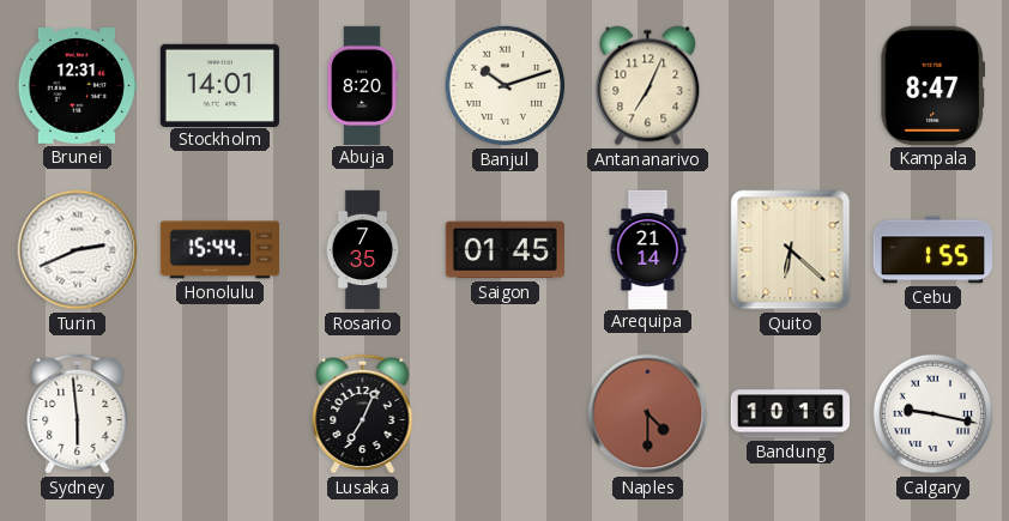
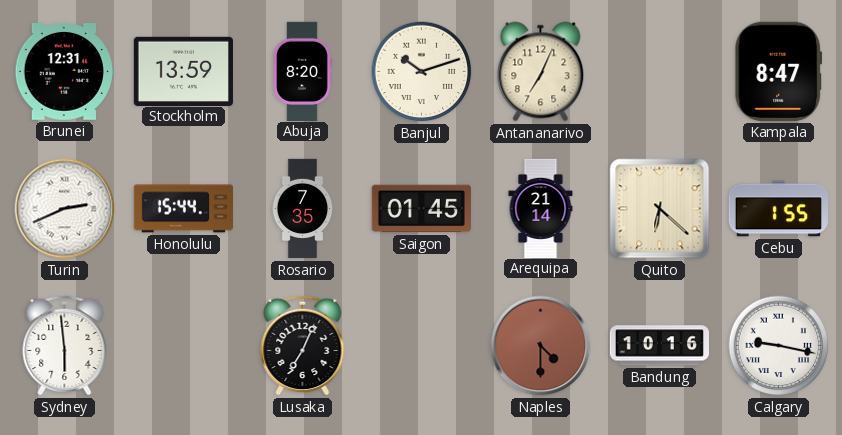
Stockholm: 14:01 -> 13:59
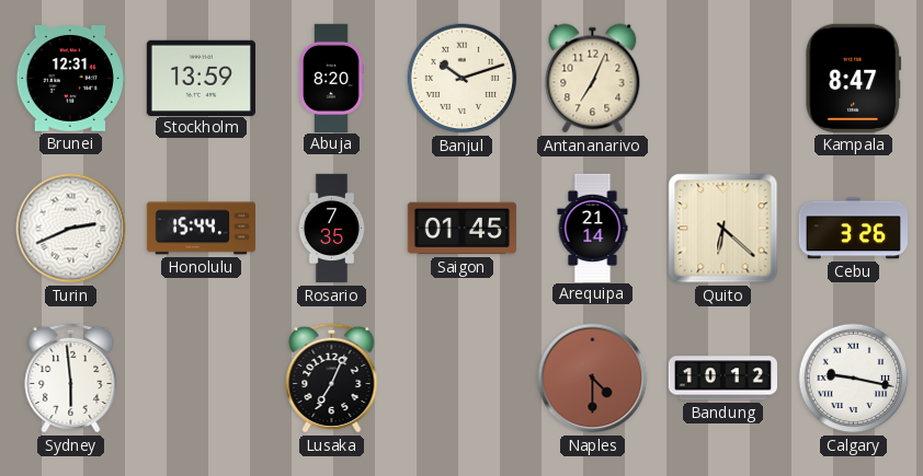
Cebu: 1:55 -> 3:26
Bandung: 10:16 -> 10:12
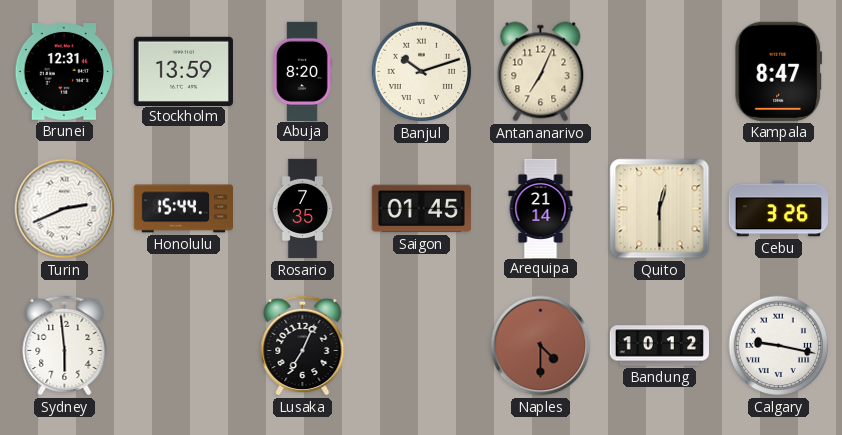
Quito: 6:22 -> 12:30
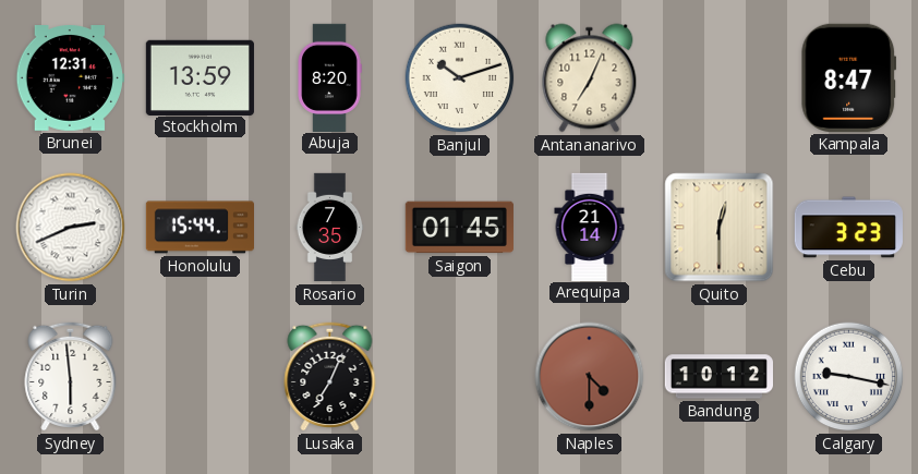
Cebu: 3:26 -> 3:23
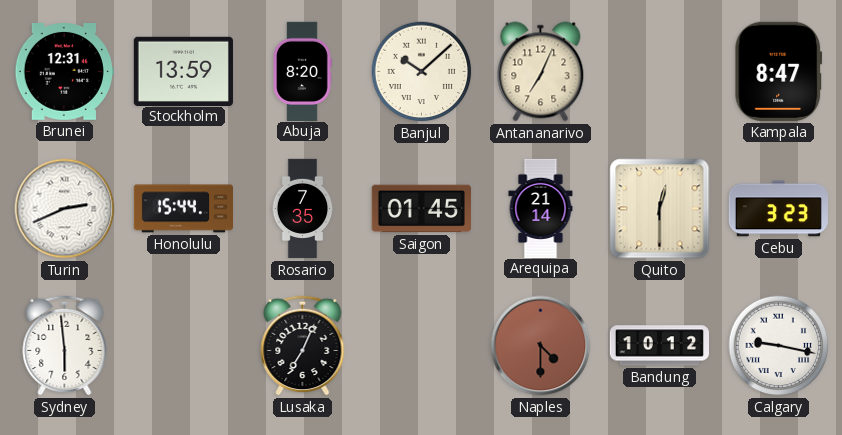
Banjul: 10:12 -> 10:08
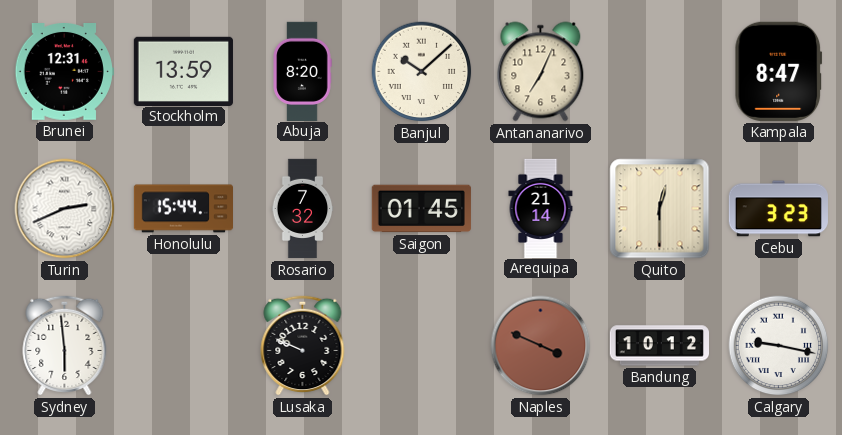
Rosario: 7:35 -> 7:32
Lusaka: 7:04 -> 9:49
Naples: 4:30 -> 3:49
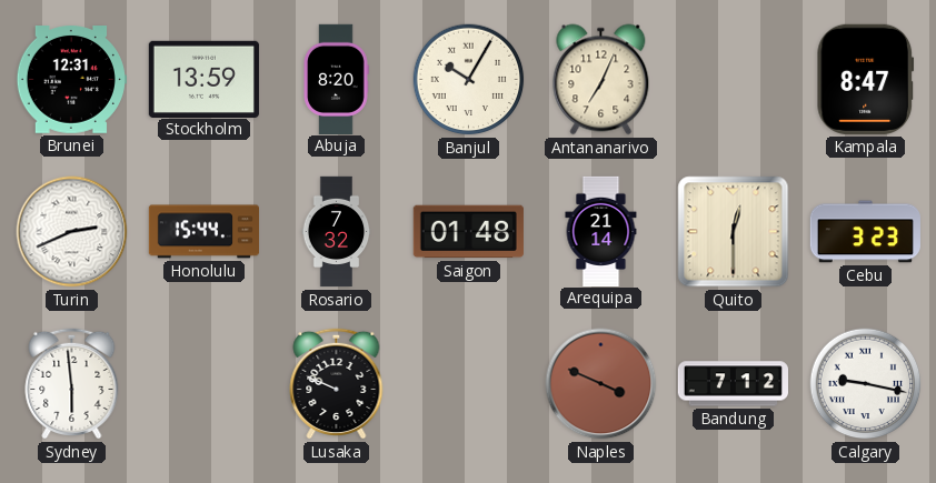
Banjul: 10:08 -> 10:05
Saigon: 01:45 -> 01:48
Bandung: 10:12 -> 7:12
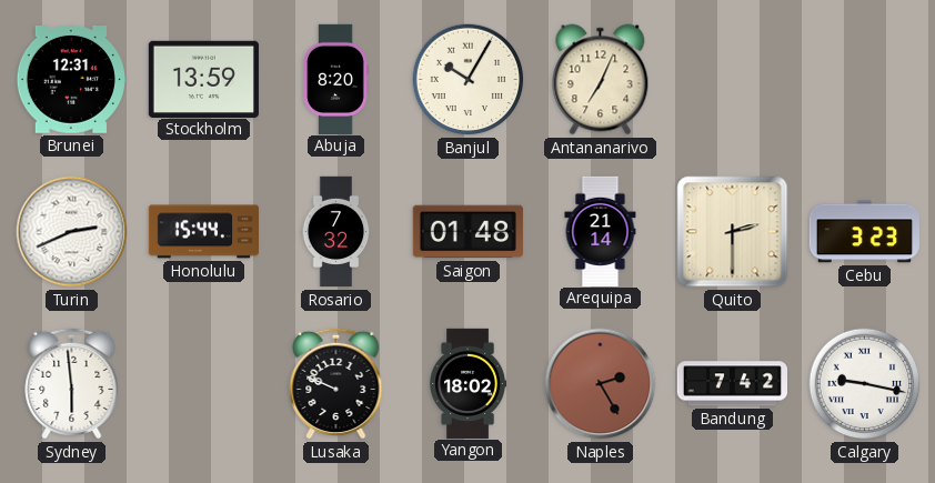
Kampala: 8:47 -> none
Quito: 12:30 -> 2:30
Yangon: none -> 18:02
Naples: 3:49 -> 2:25
Bandung: 7:12 -> 7:42
